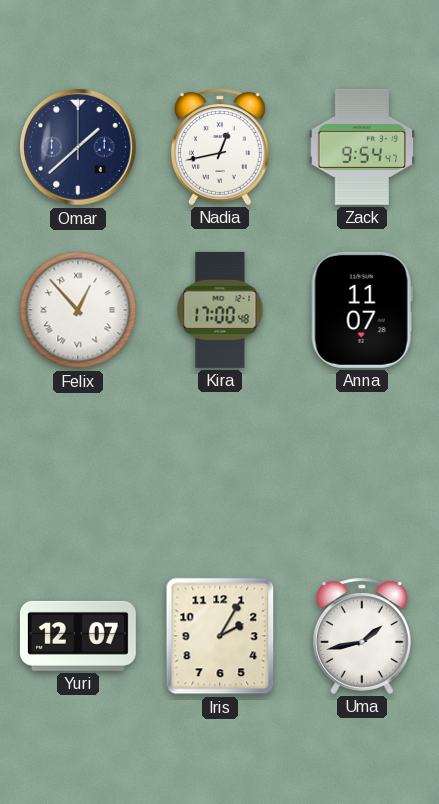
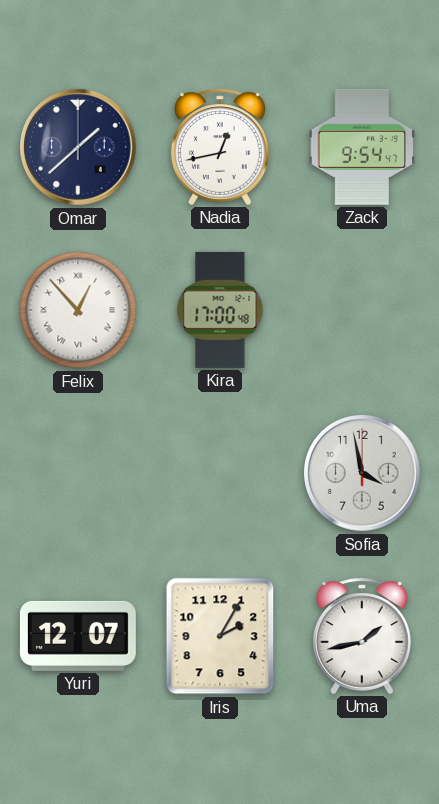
Anna: 11:07 -> none
Sofia: none -> 3:58
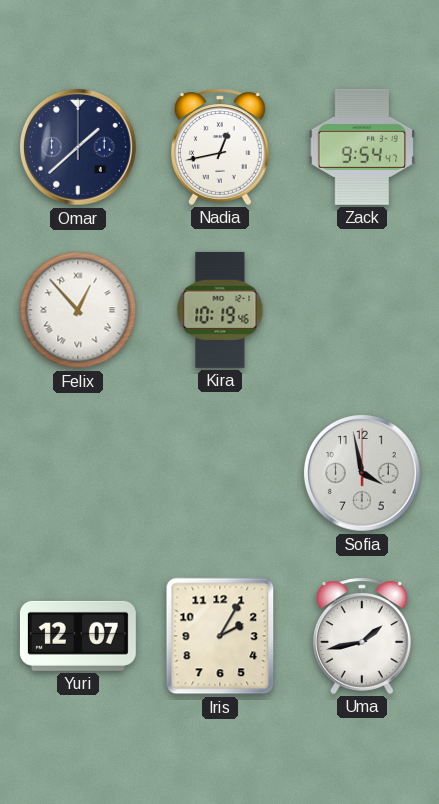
Kira: 17:00 -> 10:19
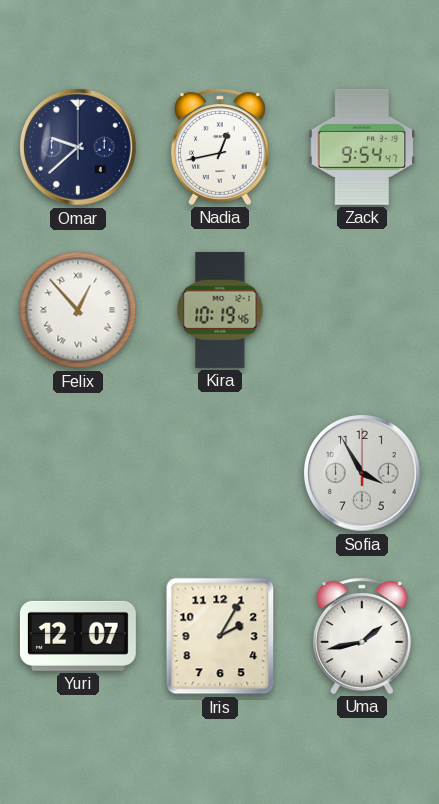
Omar: 1:38 -> 9:38
Sofia: 3:58 -> 3:55
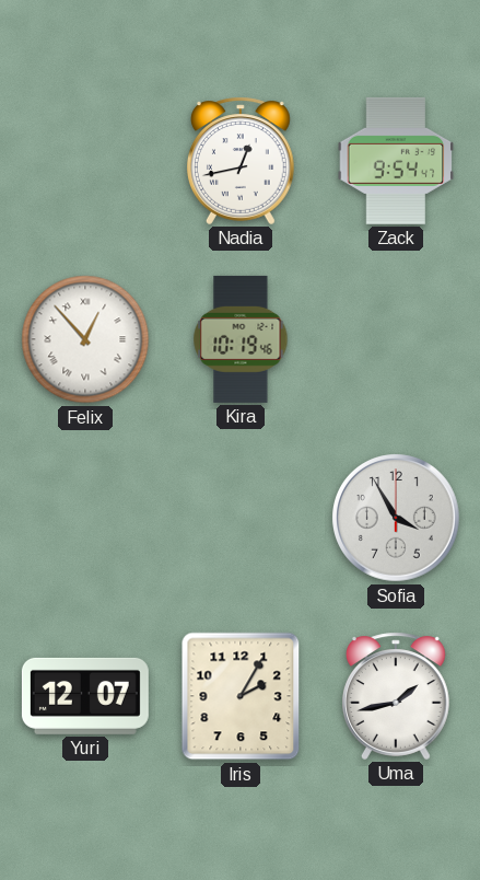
Omar: 9:38 -> none
